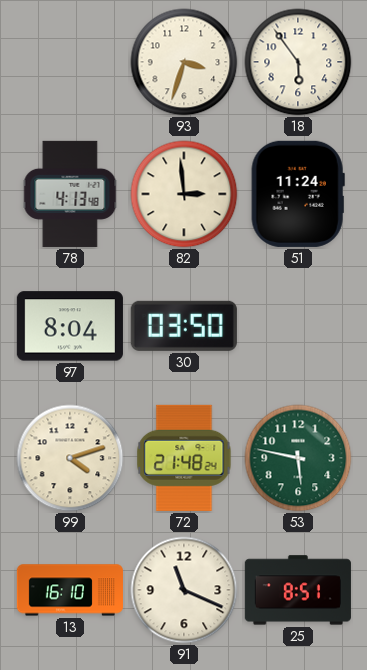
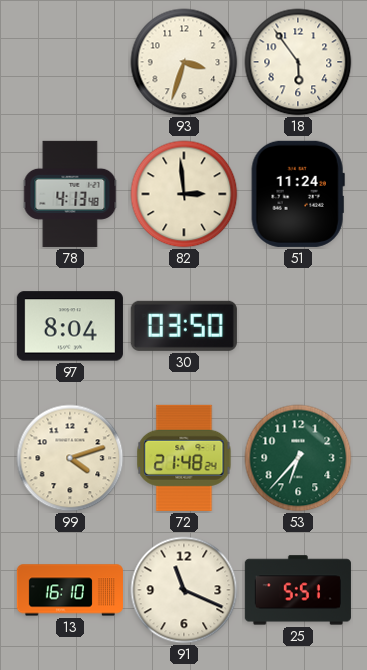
53: 5:47 -> 6:37
25: 8:51 -> 5:51
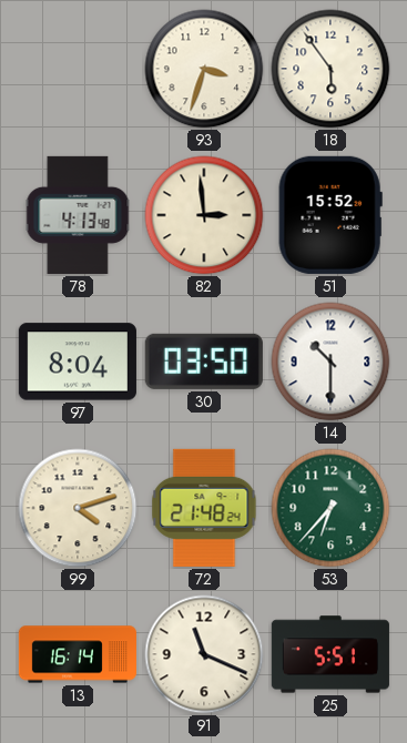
51: 11:24 -> 15:52
14: none -> 10:30
13: 16:10 -> 16:14
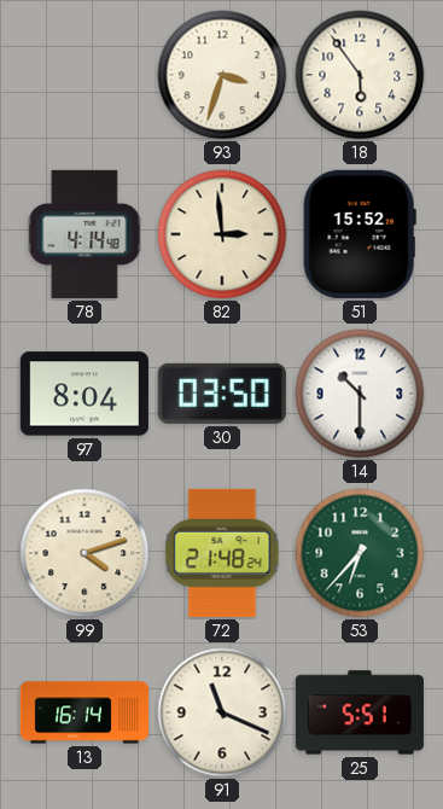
78: 4:13 -> 4:14
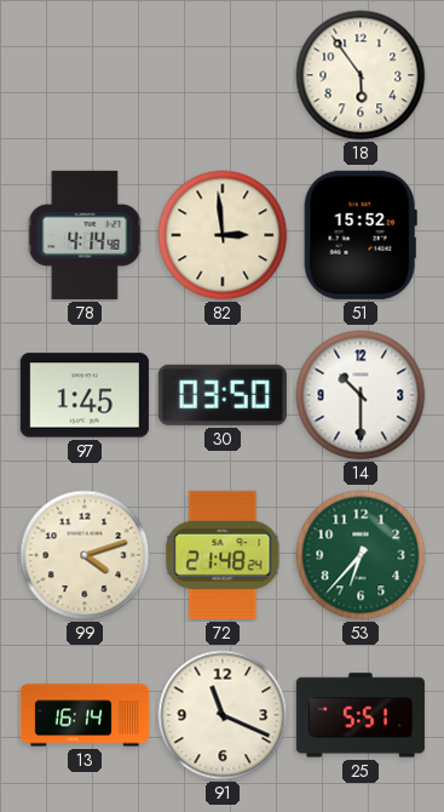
93: 3:33 -> none
97: 8:04 -> 1:45
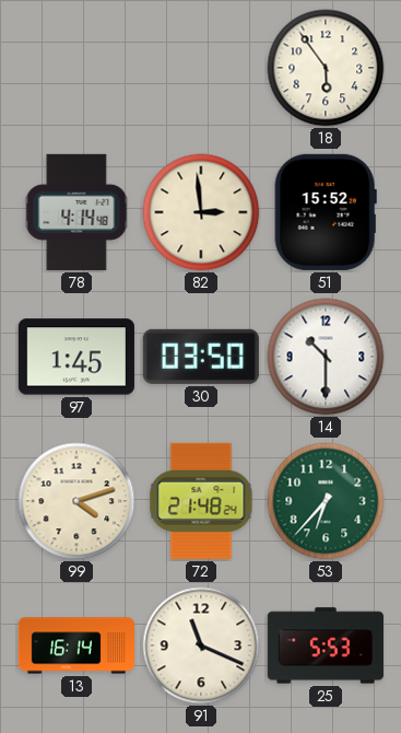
25: 5:51 -> 5:53
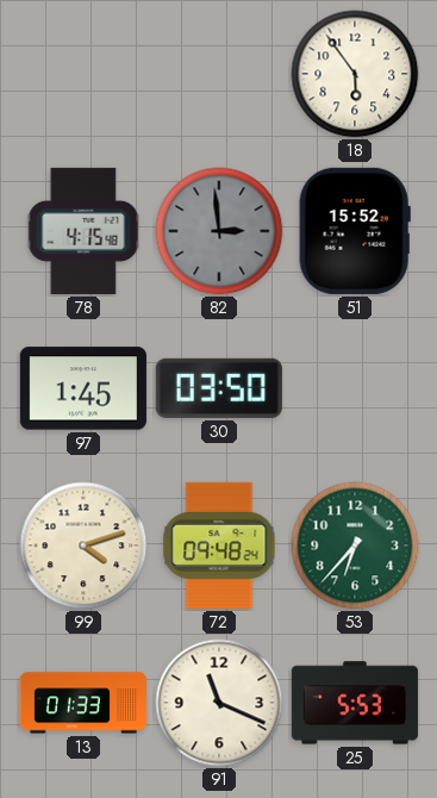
78: 4:14 -> 4:15
82 dial: cream -> grey
14: 10:30 -> none
72: 21:48 -> 09:48
13: 16:14 -> 01:33
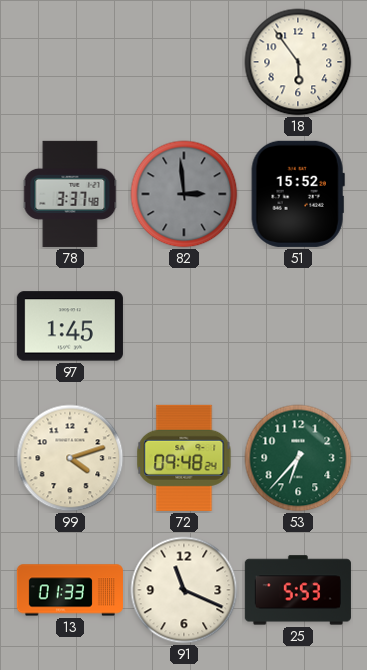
78: 4:15 -> 3:37
30: 03:50 -> none
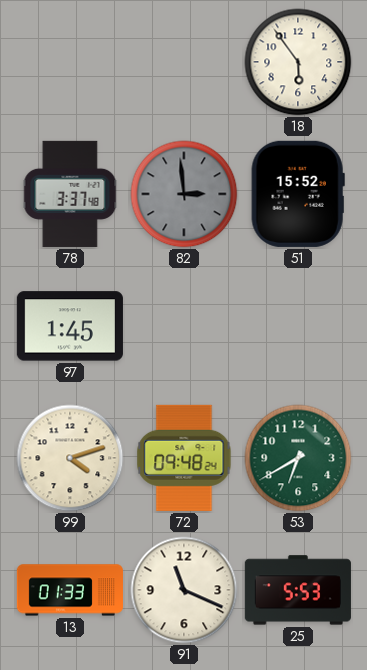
53: 6:37 -> 6:40
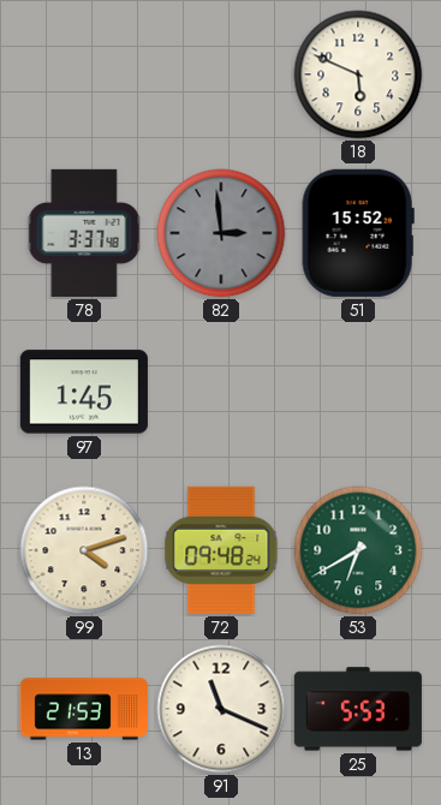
18: 5:54 -> 5:49
13: 01:33 -> 21:53
